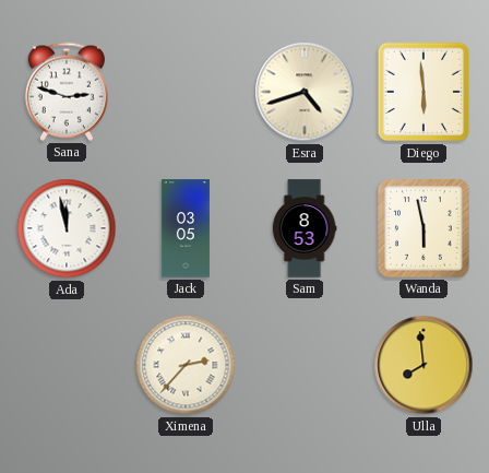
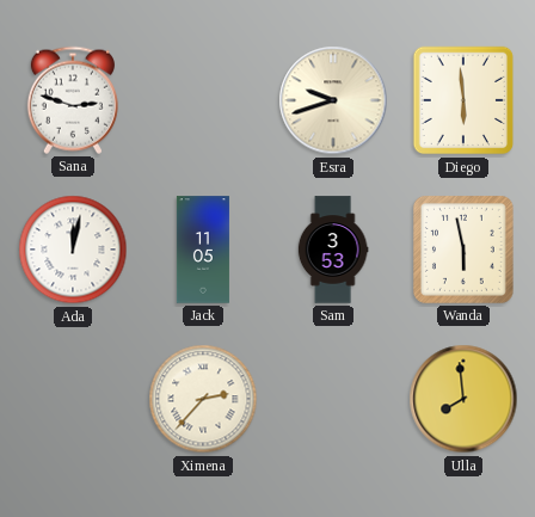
Esra: 4:42 -> 9:42
Ada: 11:58 -> 12:02
Jack: 03:05 -> 11:05
Sam: 8:53 -> 3:53
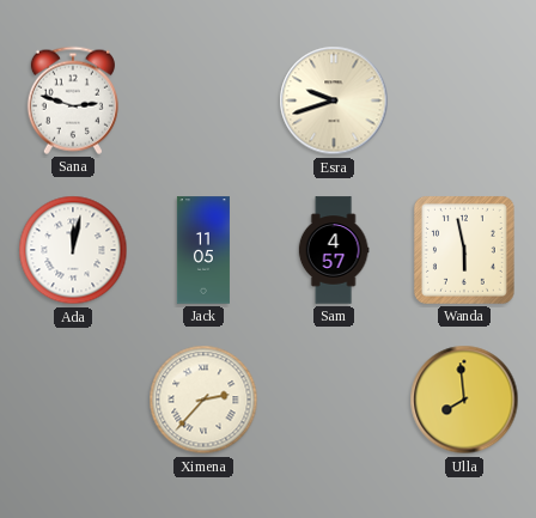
Diego: 5:59 -> none
Sam: 3:53 -> 4:57
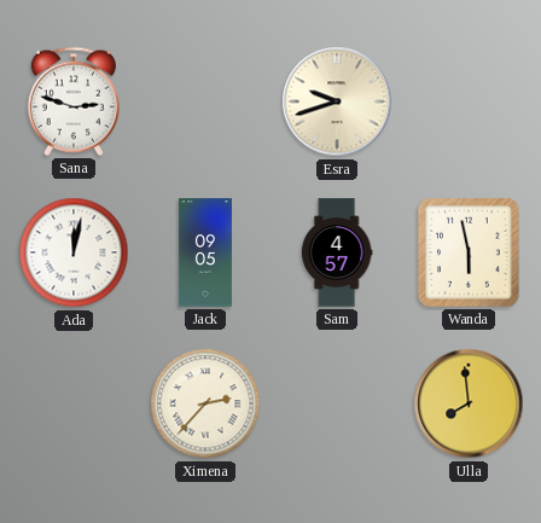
Jack: 11:05 -> 09:05
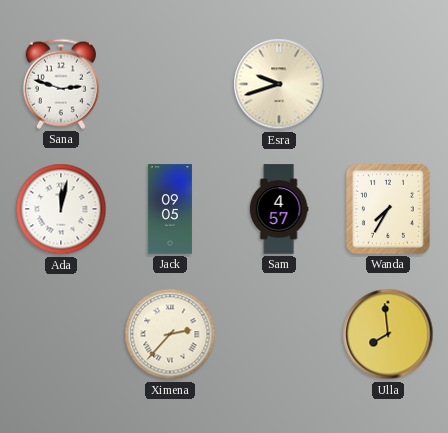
Wanda: 5:58 -> 7:35
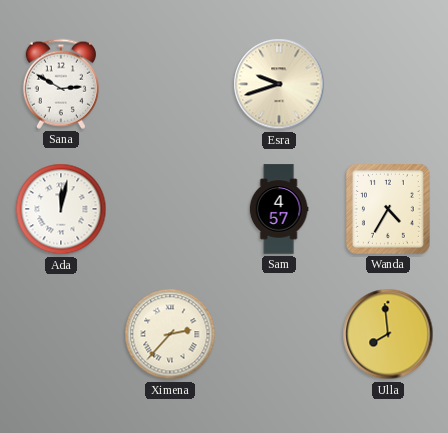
Sana: 2:48 -> 2:50
Jack: 09:05 -> none
Wanda: 7:35 -> 4:35
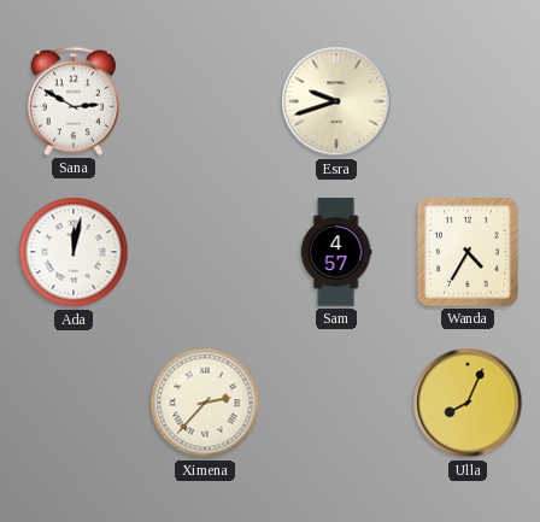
Ulla: 7:59 -> 8:04
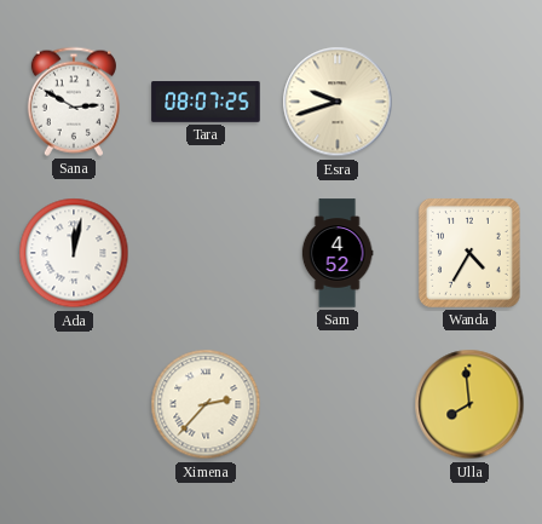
Tara: none -> 08:07
Sam: 4:57 -> 4:52
Ulla: 8:04 -> 7:59
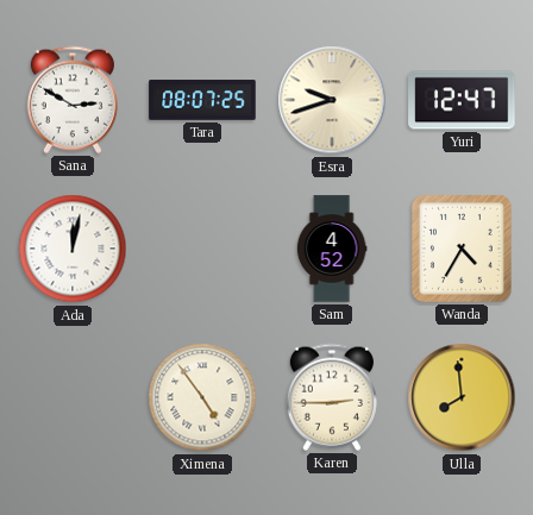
Yuri: none -> 12:47
Ximena: 2:37 -> 4:54
Karen: none -> 2:45
